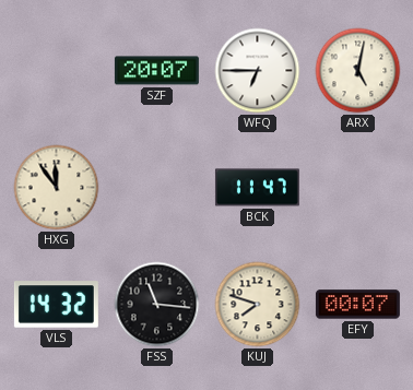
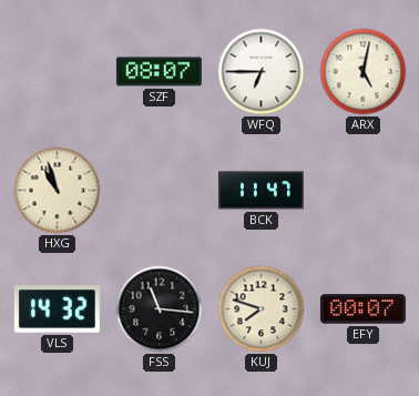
SZF: 20:07 -> 08:07
HXG: 11:54 -> 10:57
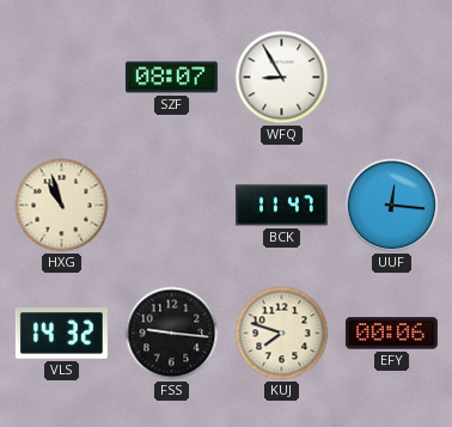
WFQ: 6:45 -> 8:55
ARX: 5:02 -> none
UUF: none -> 12:16
FSS: 11:16 -> 9:16
EFY: 00:07 -> 00:06
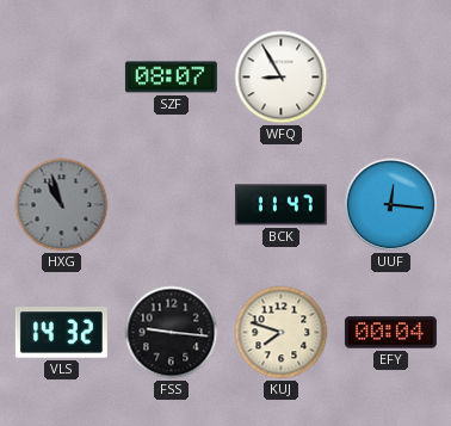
HXG dial: cream -> grey
EFY: 00:06 -> 00:04
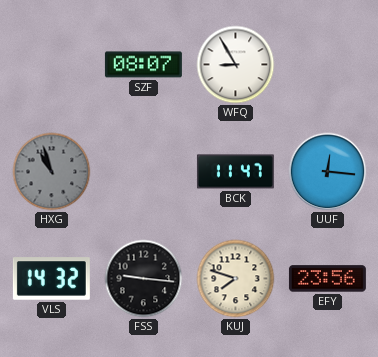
EFY: 00:04 -> 23:56
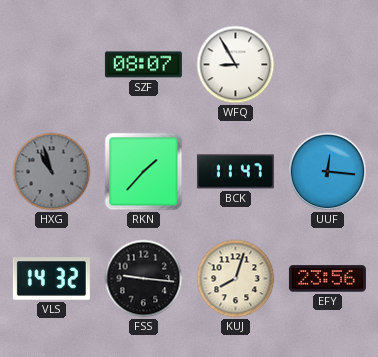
RKN: none -> 1:37
KUJ: 7:48 -> 8:03
